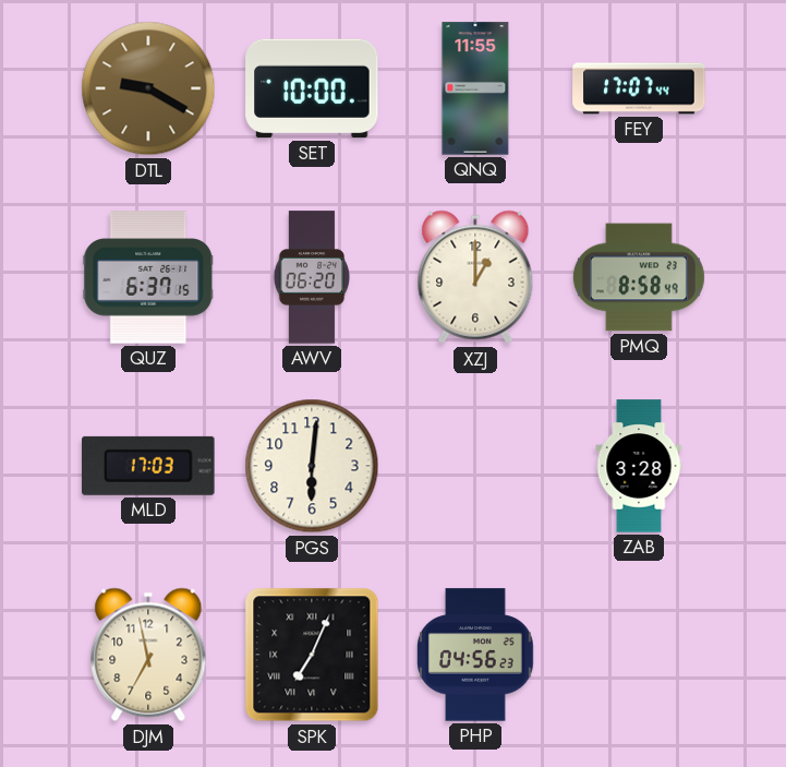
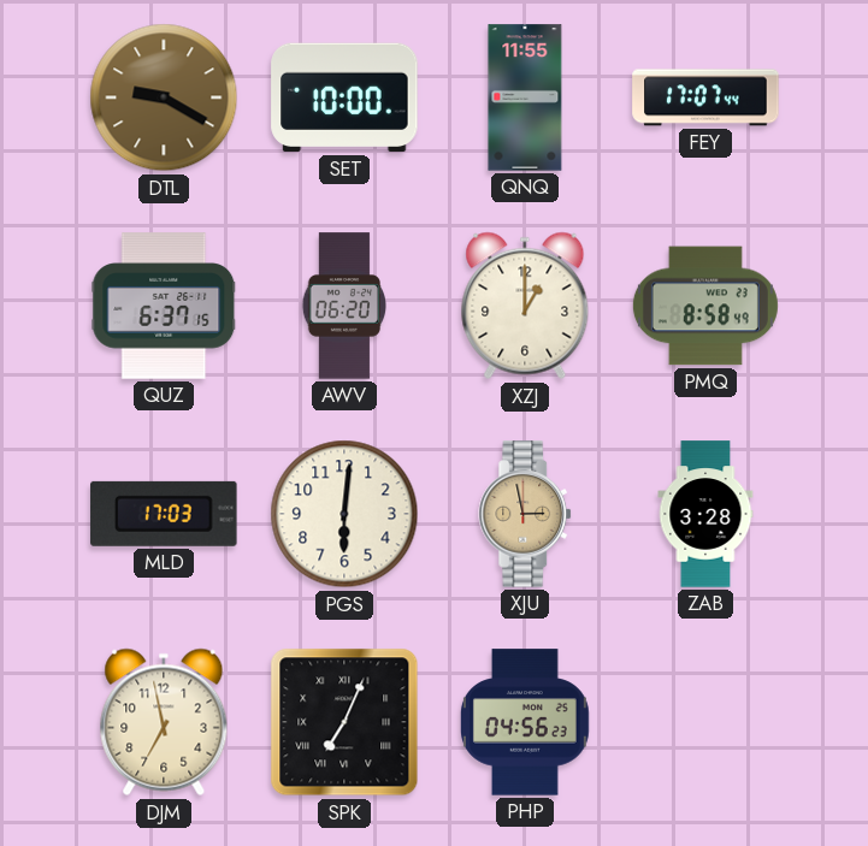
XJU: none -> 2:58
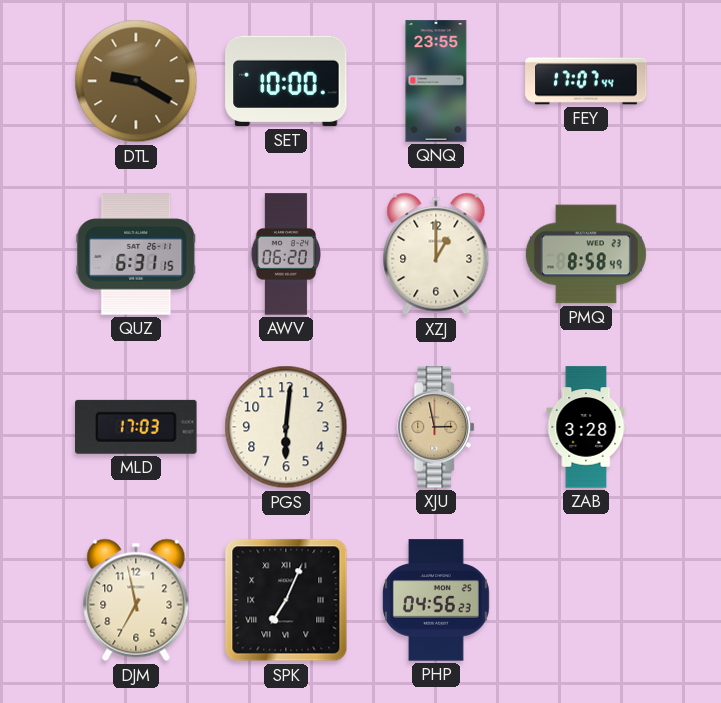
QNQ: 11:55 -> 23:55
QUZ: 6:37 -> 6:31
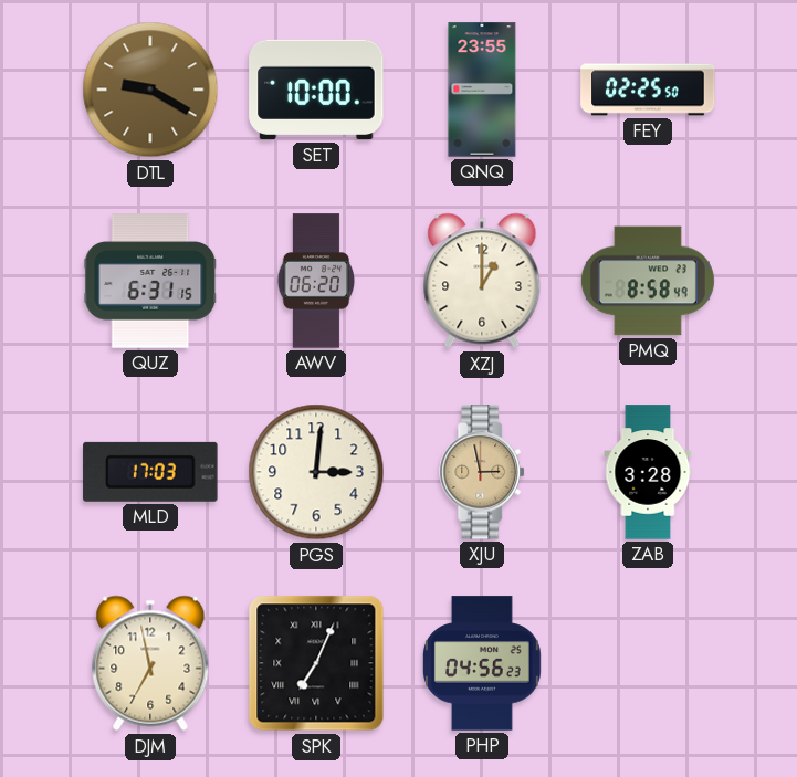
FEY: 17:07 -> 02:25
PGS: 6:01 -> 3:01
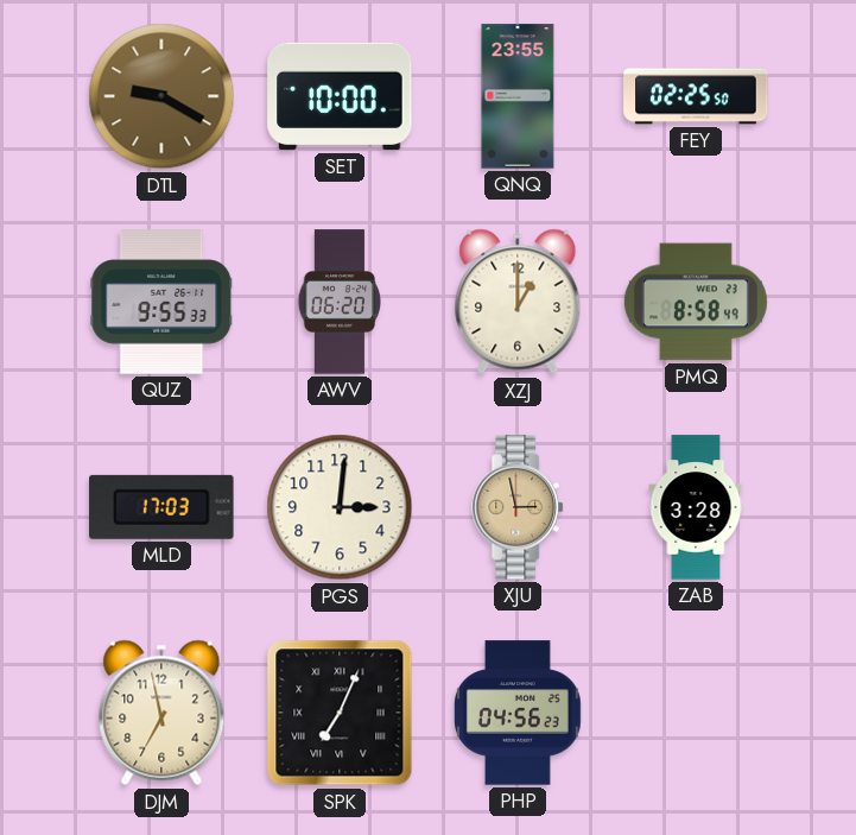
QUZ: 6:31 -> 9:55
